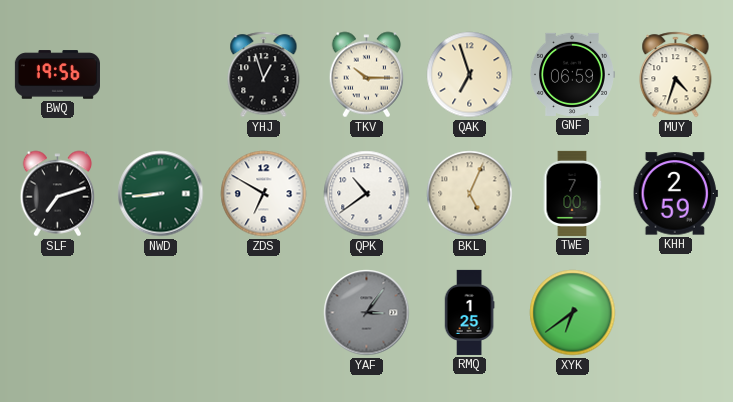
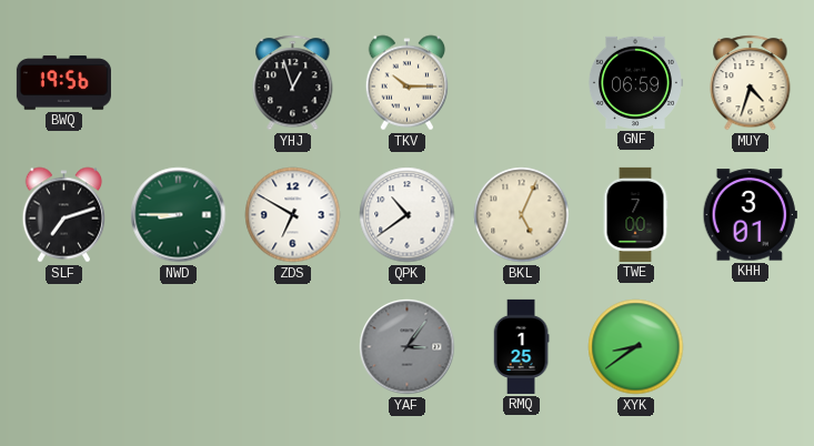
QAK: 6:57 -> none
NWD: 8:44 -> 8:45
KHH: 2:59 -> 3:01
XYK: 6:39 -> 8:39
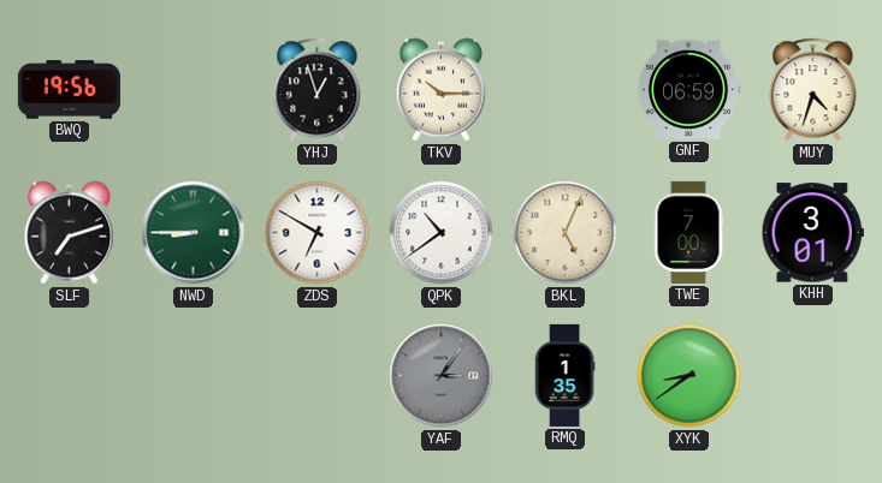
RMQ: 1:25 -> 1:35
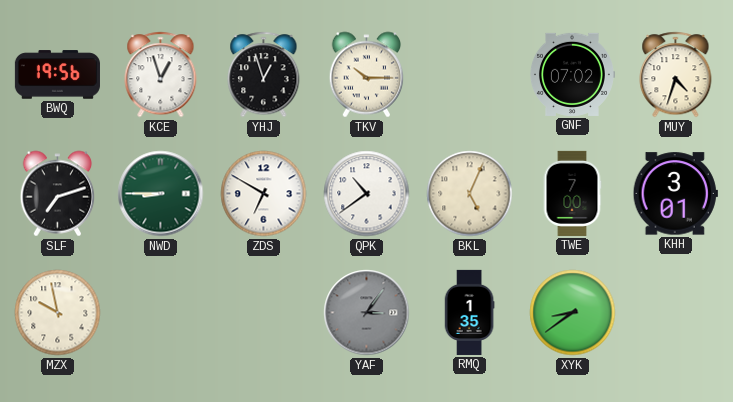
KCE: none -> 12:57
GNF: 06:59 -> 07:02
MZX: none -> 9:58
